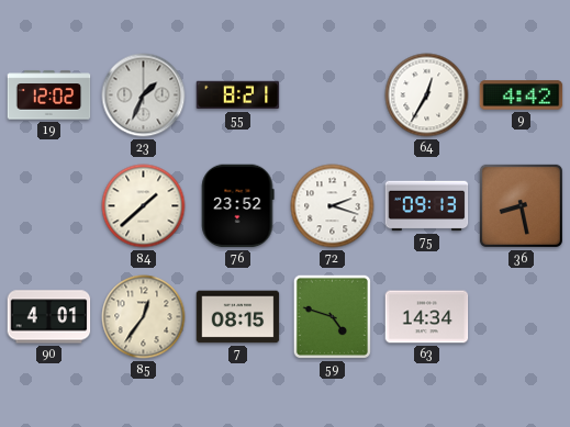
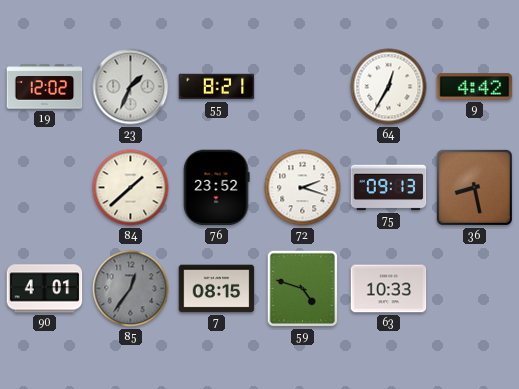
85 dial: cream -> grey
63: 14:34 -> 10:33
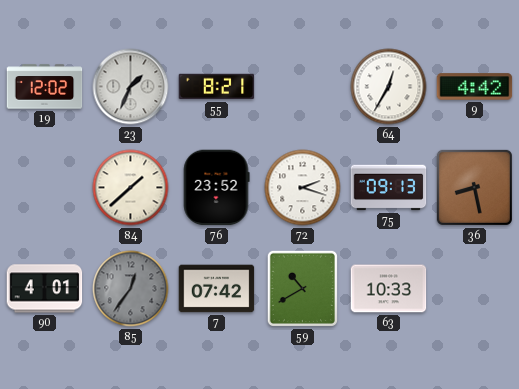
7: 08:15 -> 07:42
59: 4:48 -> 10:40
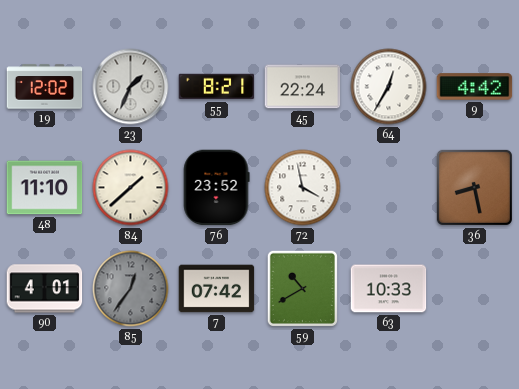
45: none -> 22:24
48: none -> 11:10
72: 2:18 -> 3:58
75: 09:13 -> none
